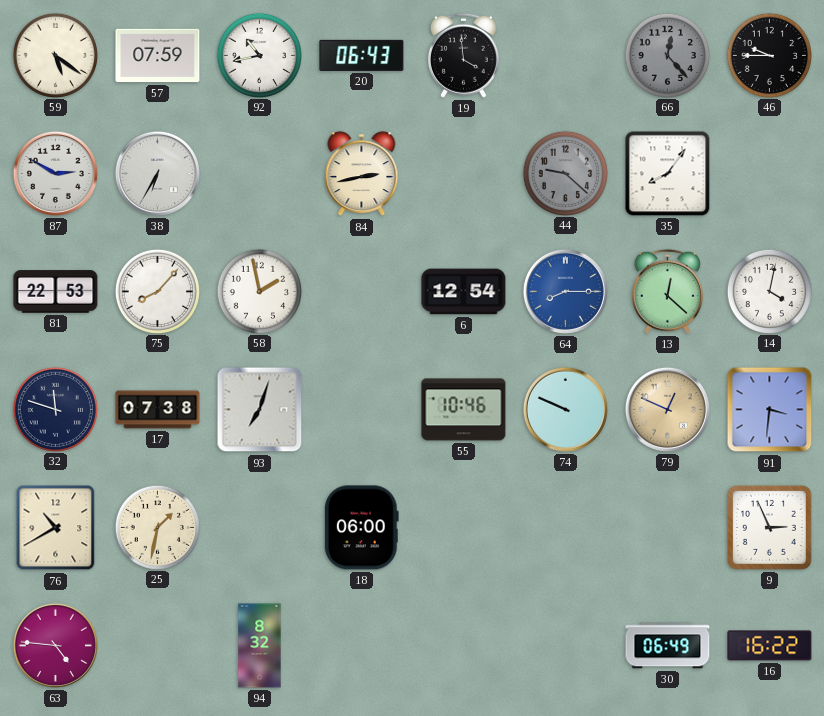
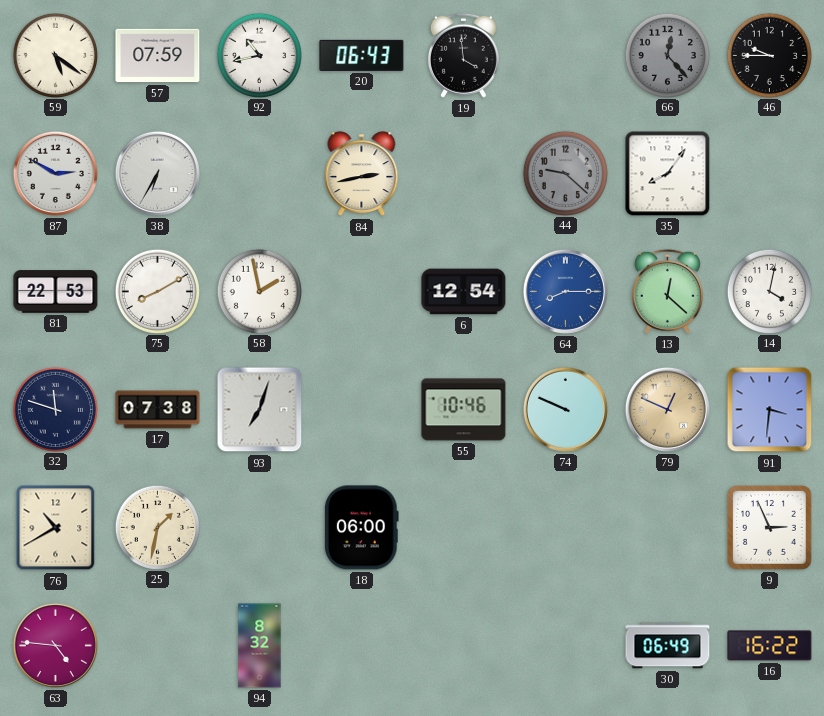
75: 8:07 -> 8:10
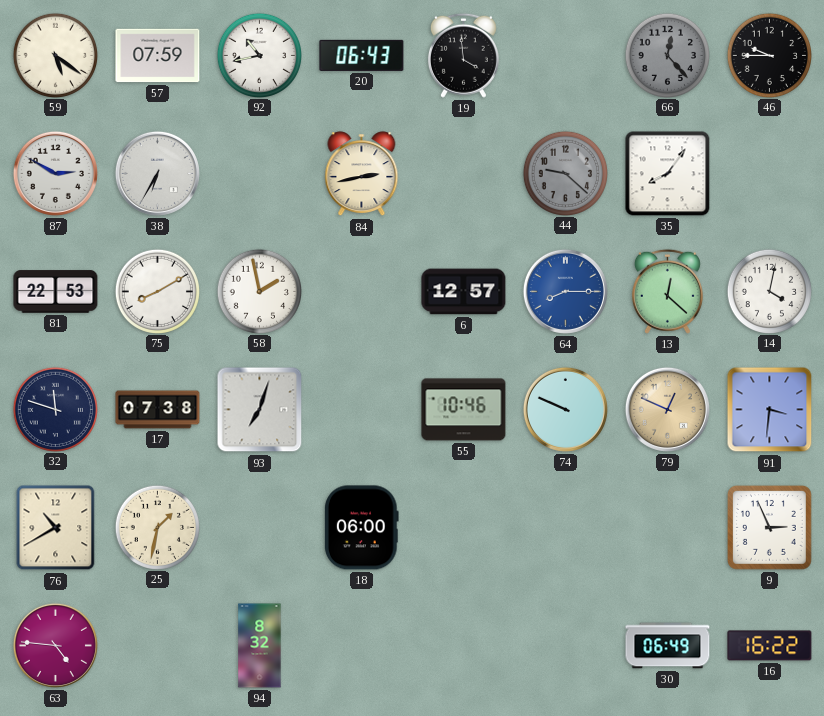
6: 12:54 -> 12:57
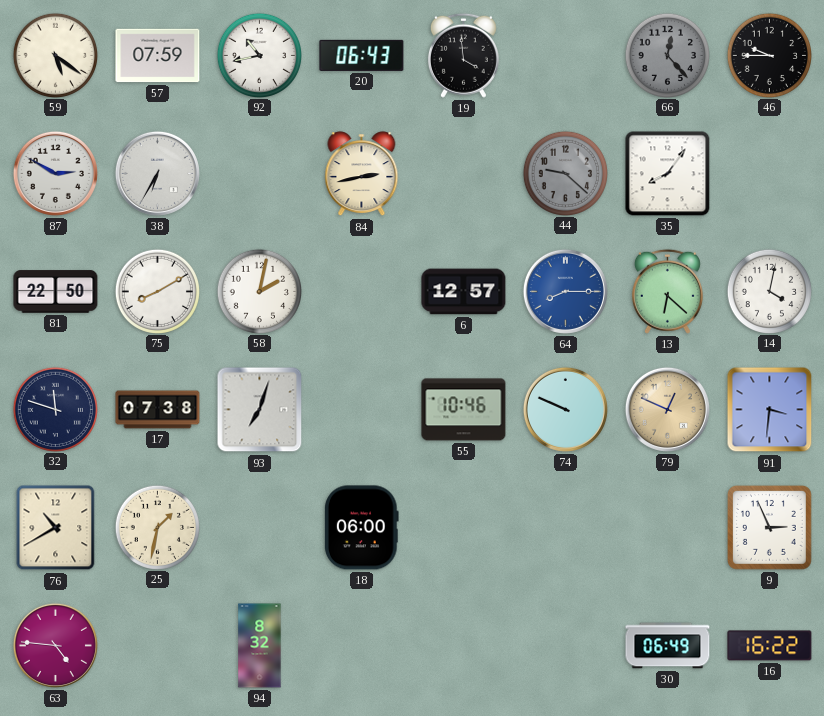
81: 22:53 -> 22:50
58: 1:58 -> 2:02
13: 12:22 -> 6:22
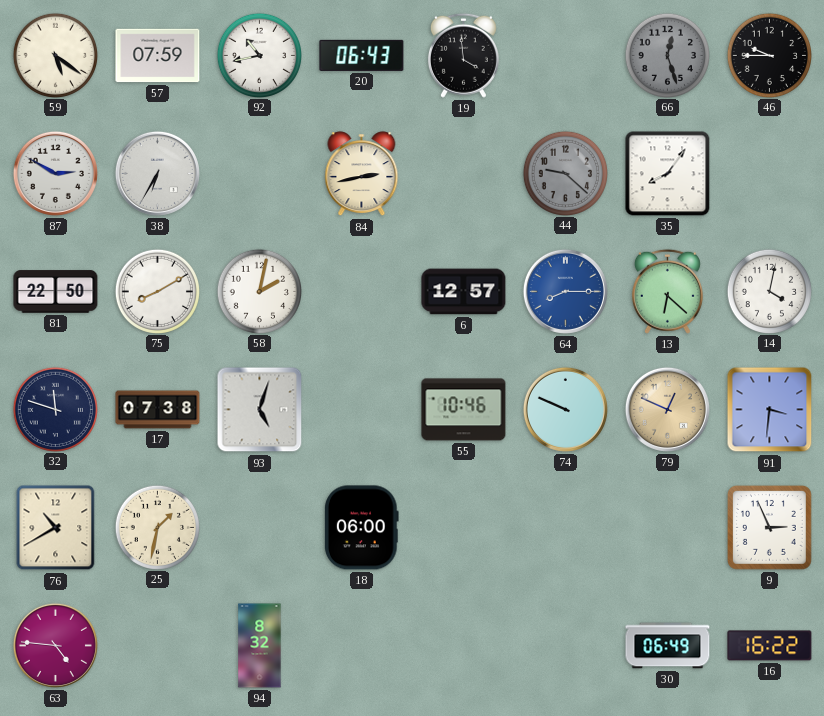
66: 12:23 -> 12:27
93: 7:03 -> 5:03
